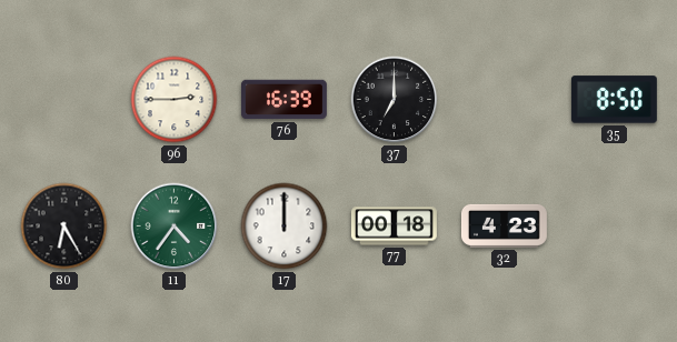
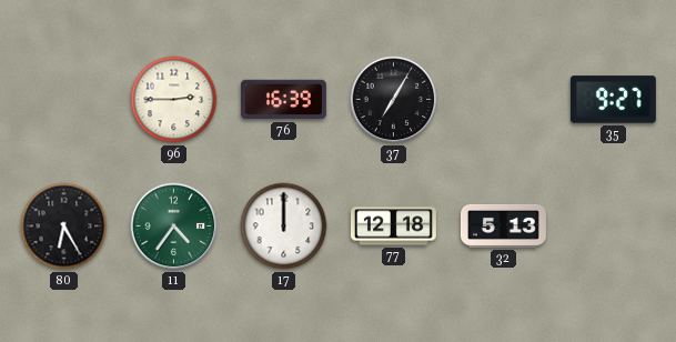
37: 7:00 -> 7:05
35: 8:50 -> 9:27
77: 00:18 -> 12:18
32: 4:23 -> 5:13
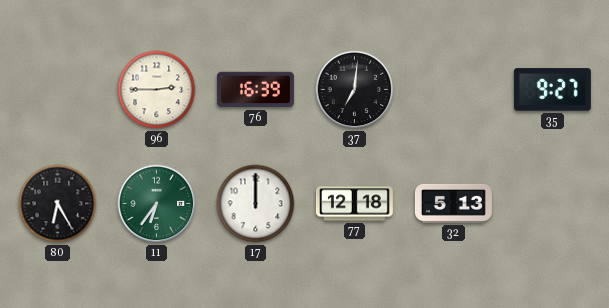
37: 7:05 -> 7:01
11: 4:36 -> 6:36
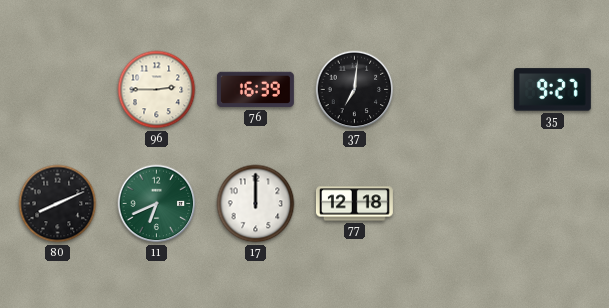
80: 6:25 -> 8:11
11: 6:36 -> 6:41
32: 5:13 -> none
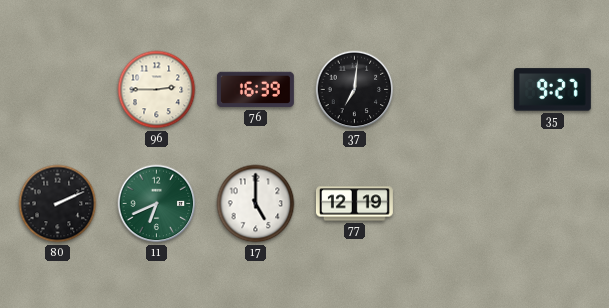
80: 8:11 -> 2:11
17: 12:00 -> 5:00
77: 12:18 -> 12:19
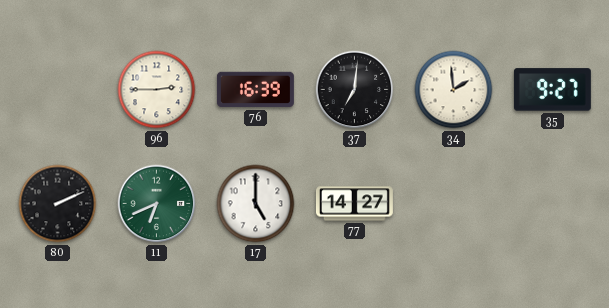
34: none -> 1:59
77: 12:19 -> 14:27
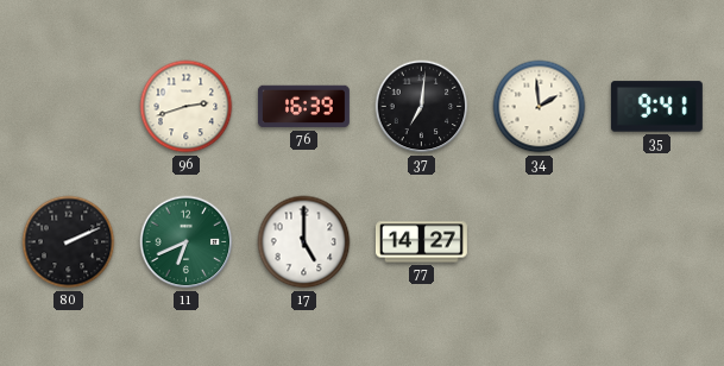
96: 2:45 -> 2:42
35: 9:27 -> 9:41
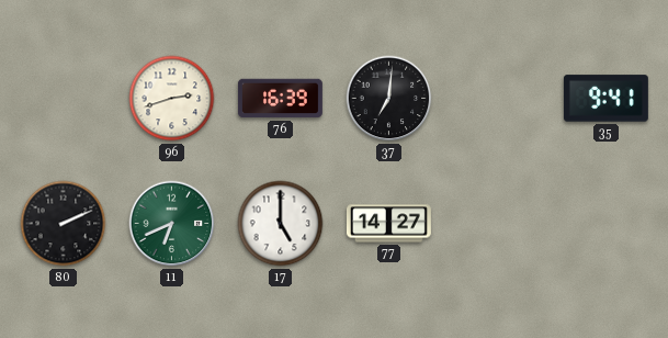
34: 1:59 -> none
